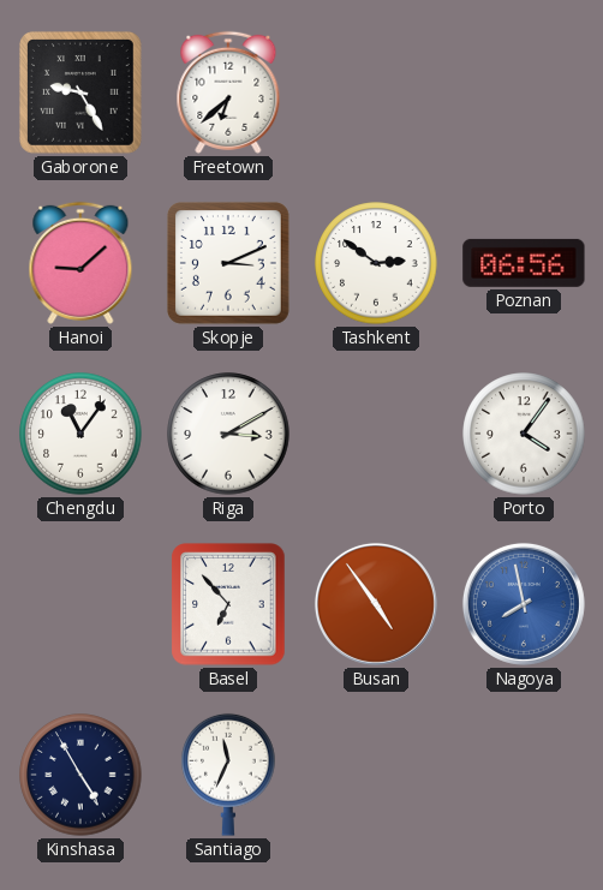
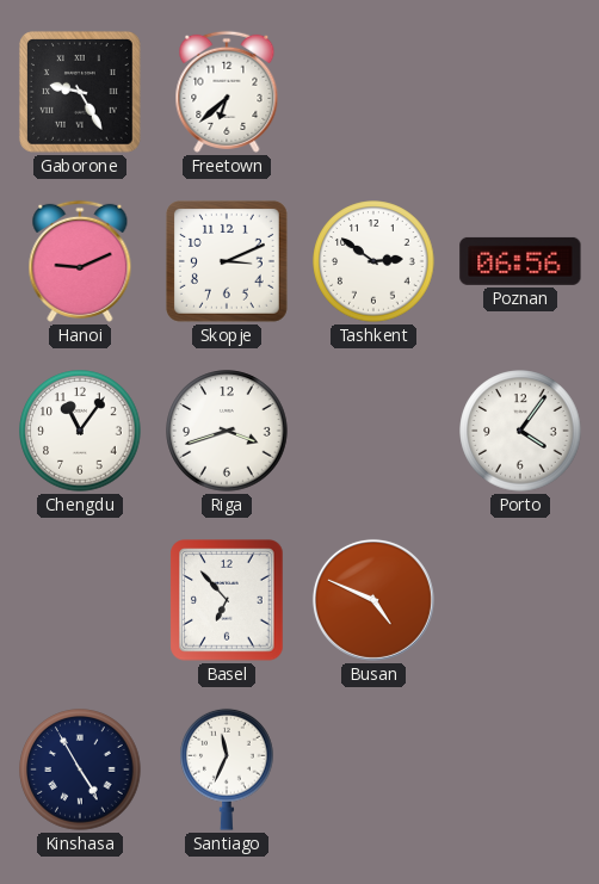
Hanoi: 9:08 -> 9:11
Riga: 3:10 -> 3:42
Busan: 4:54 -> 4:49
Nagoya: 7:58 -> none
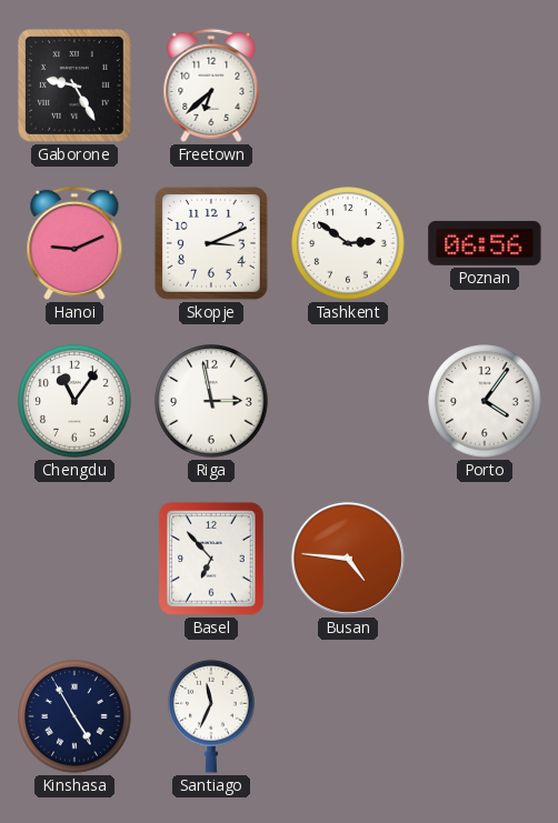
Riga: 3:42 -> 2:58
Busan: 4:49 -> 4:46
